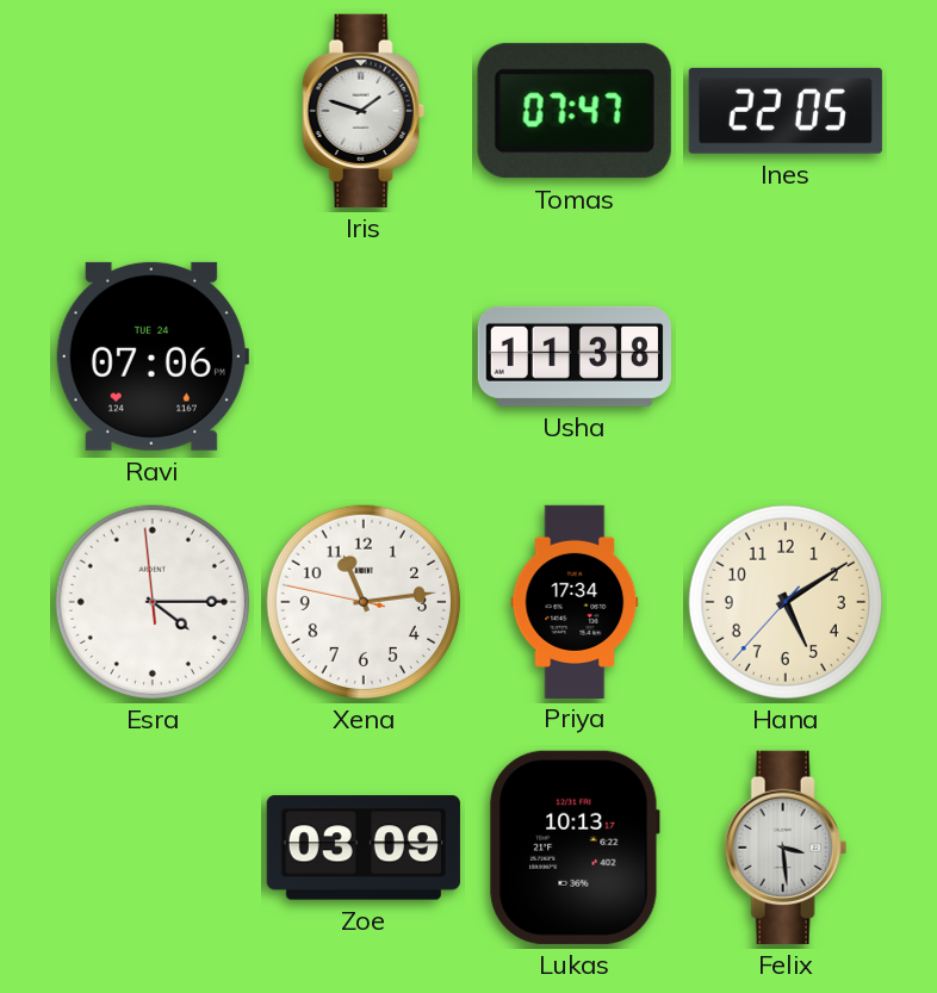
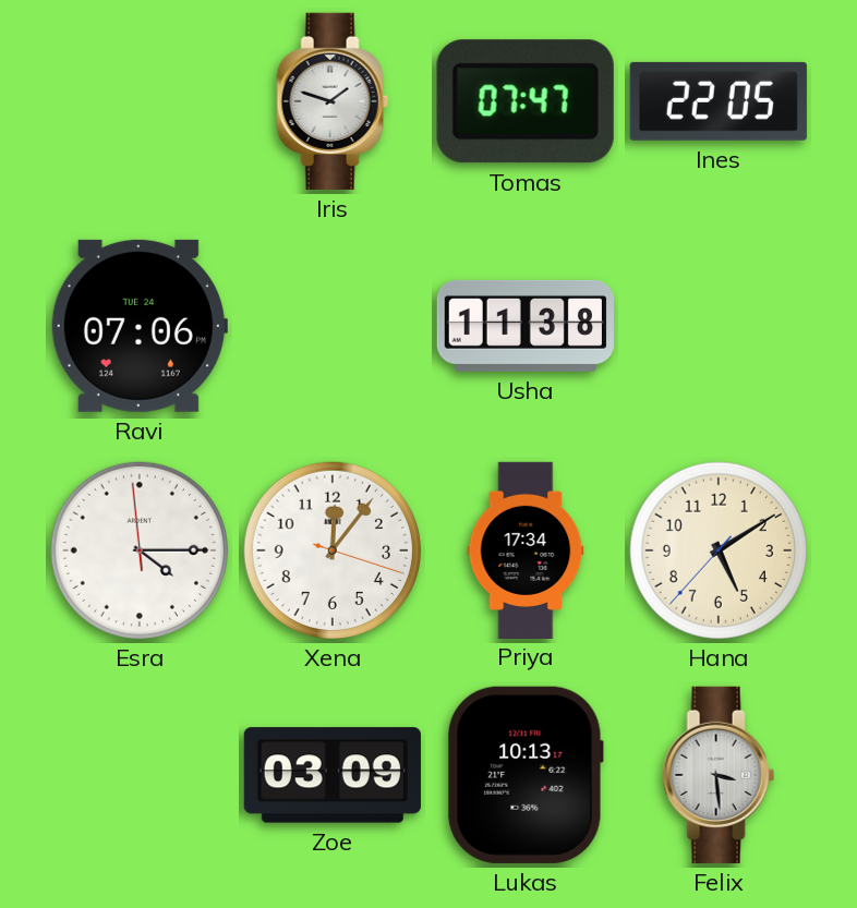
Xena: 11:13 -> 12:06
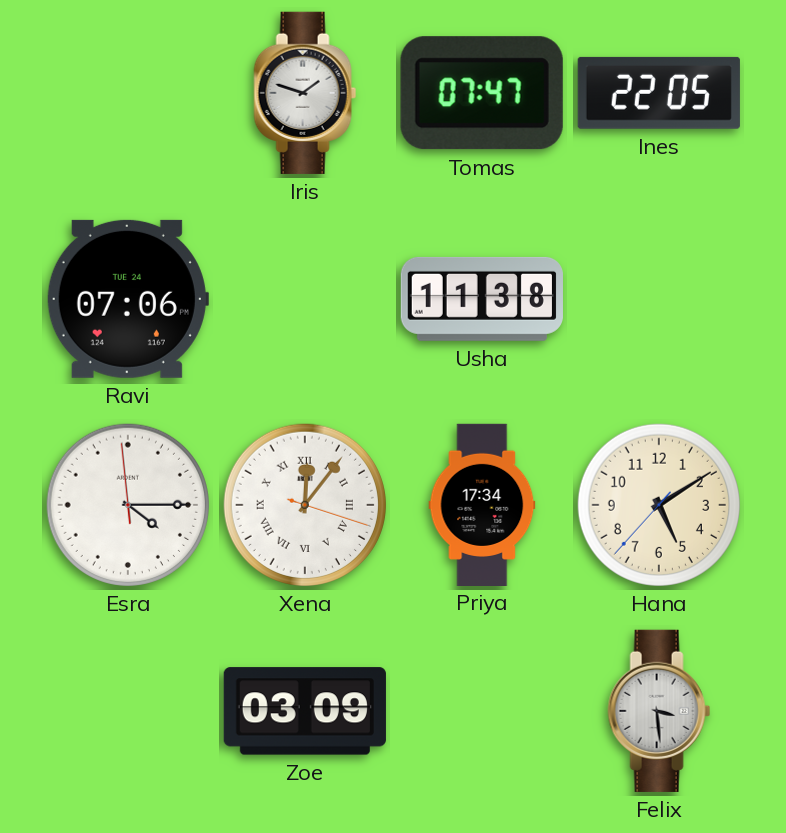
Xena numerals: Arabic -> Roman
Lukas: 10:13 -> none
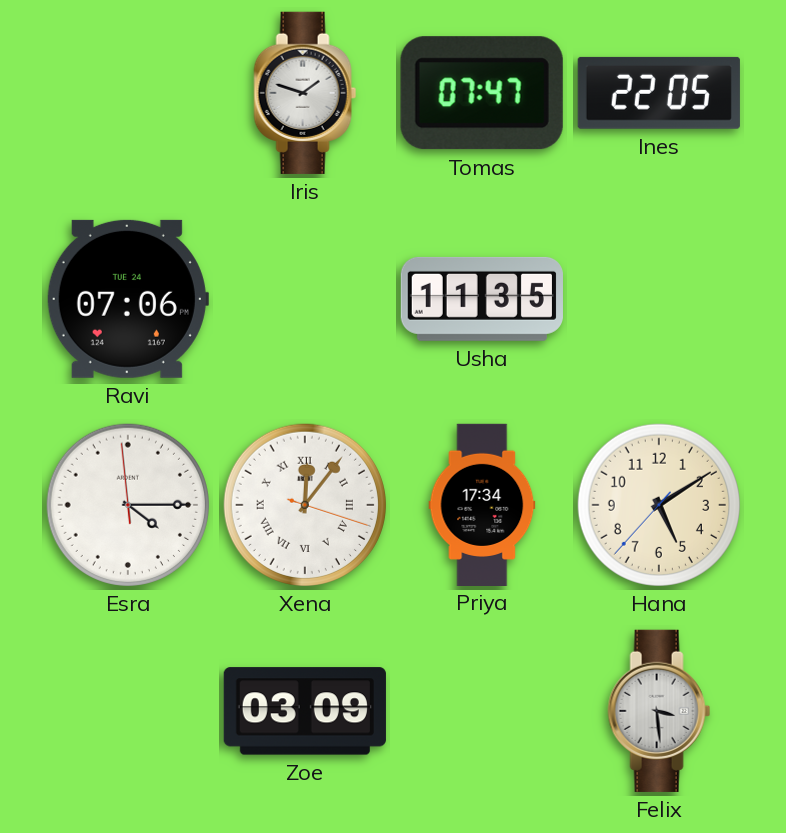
Usha: 11:38 -> 11:35
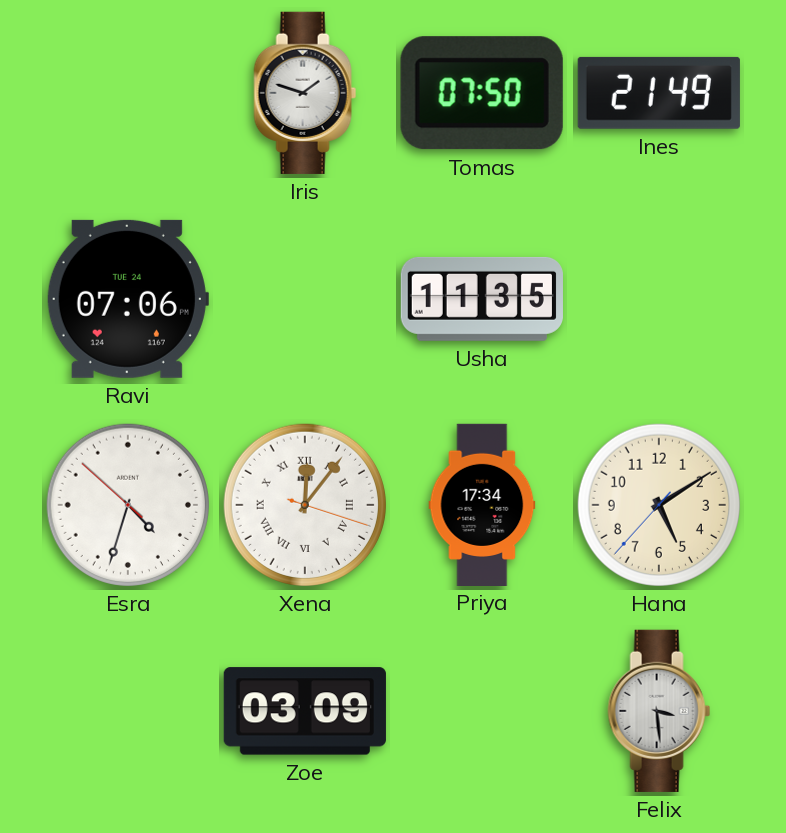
Tomas: 07:47 -> 07:50
Ines: 22:05 -> 21:49
Esra: 4:14 -> 4:32
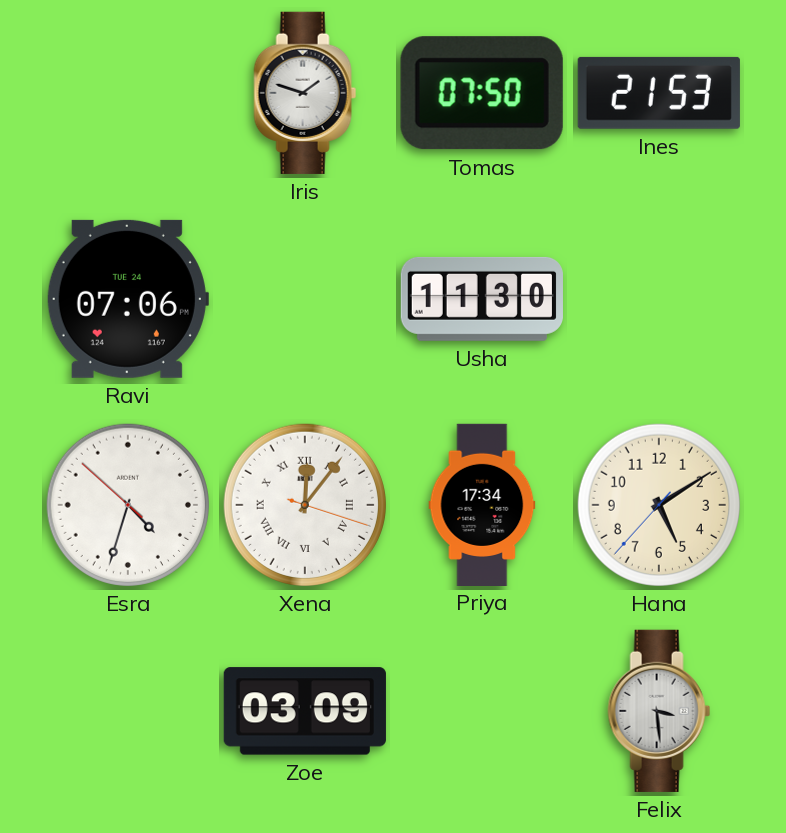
Ines: 21:49 -> 21:53
Usha: 11:35 -> 11:30
